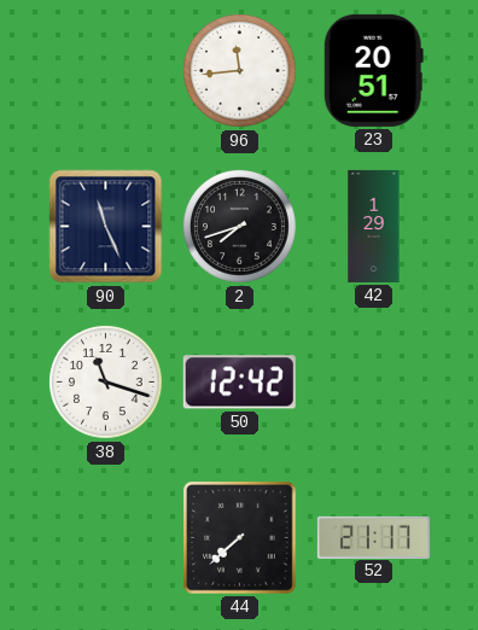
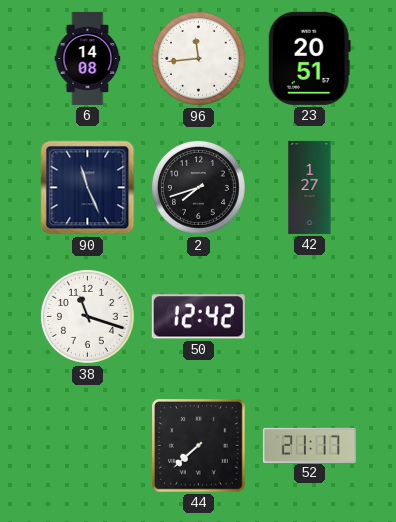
6: none -> 14:08
42: 1:29 -> 1:27
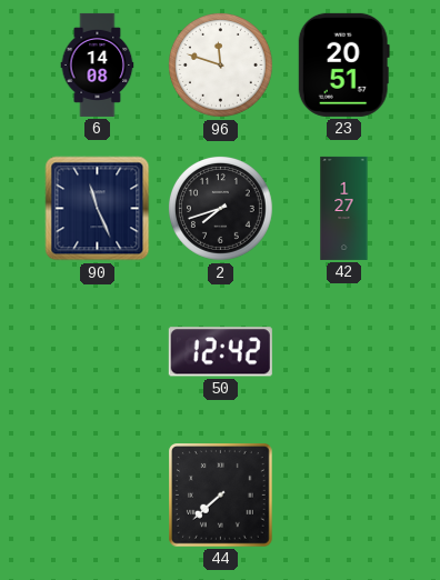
96: 11:44 -> 11:48
38: 11:18 -> none
52: 21:17 -> none
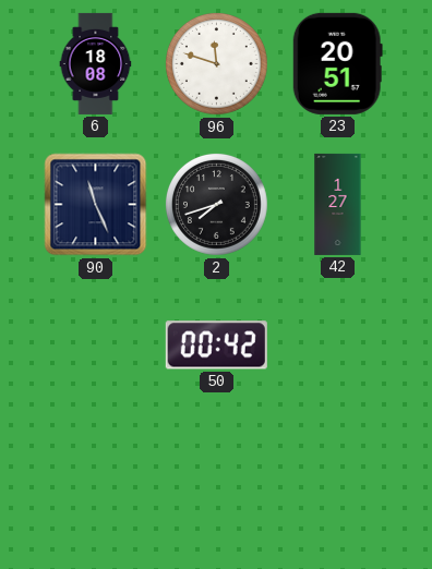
6: 14:08 -> 18:08
50: 12:42 -> 00:42
44: 7:38 -> none
